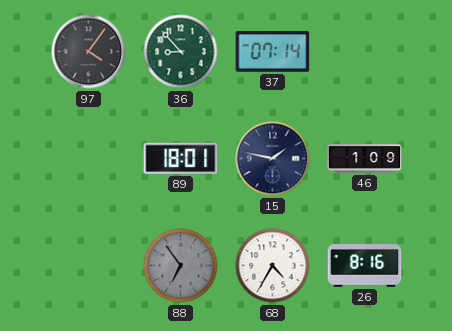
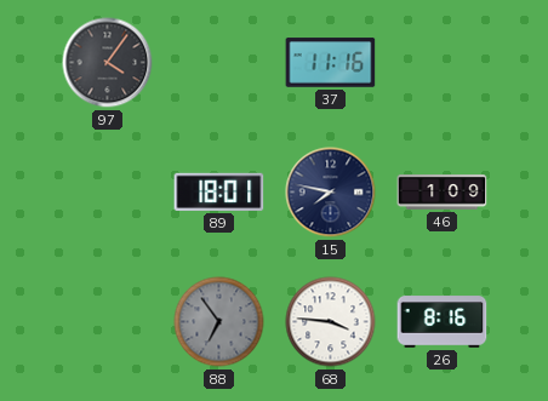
36: 8:53 -> none
37: 07:14 -> 11:16
15: 1:47 -> 7:47
68: 4:35 -> 3:46
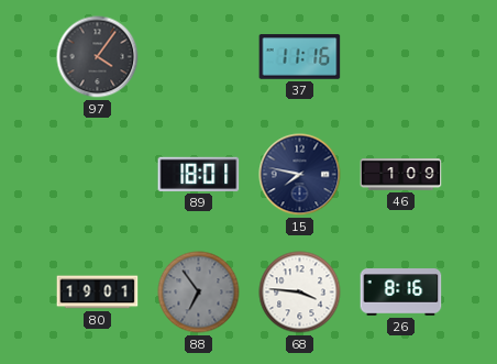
80: none -> 19:01
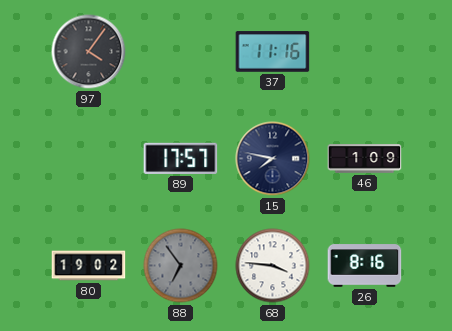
89: 18:01 -> 17:57
80: 19:01 -> 19:02
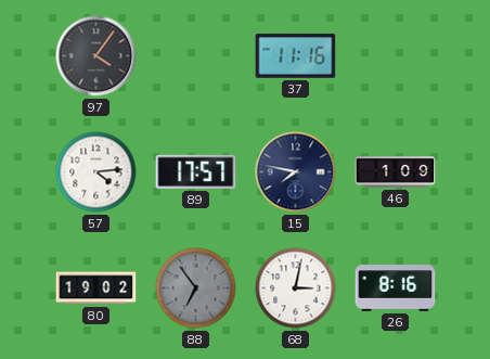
57: none -> 4:14
68: 3:46 -> 3:02
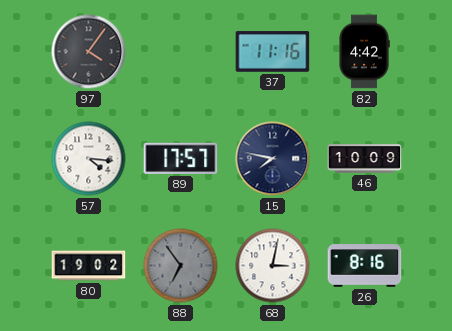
82: none -> 4:42
57: 4:14 -> 4:16
46: 1:09 -> 10:09
